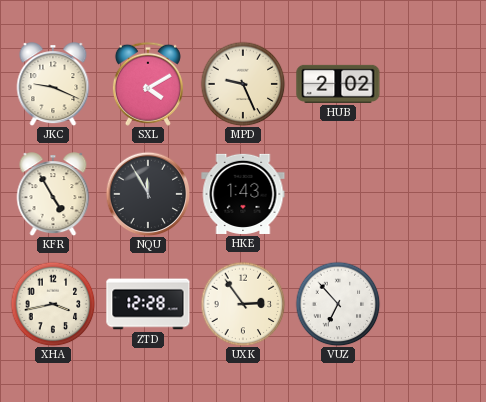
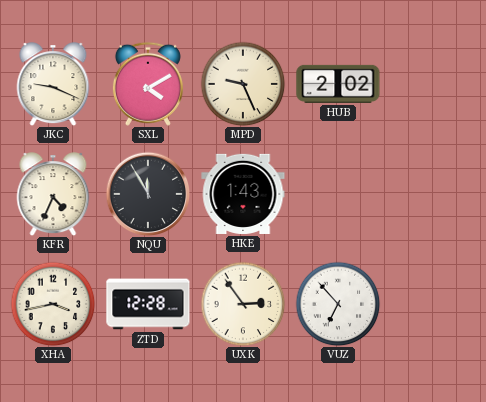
KFR: 4:55 -> 4:34
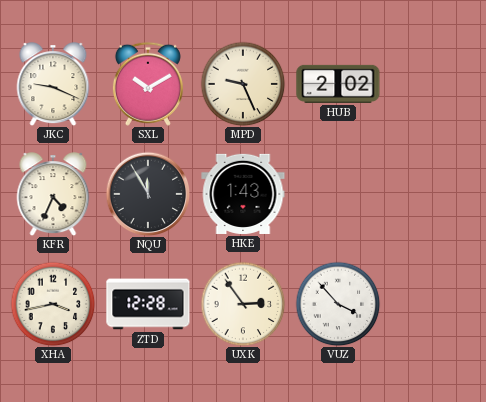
SXL: 4:10 -> 10:10
VUZ: 6:53 -> 3:53
